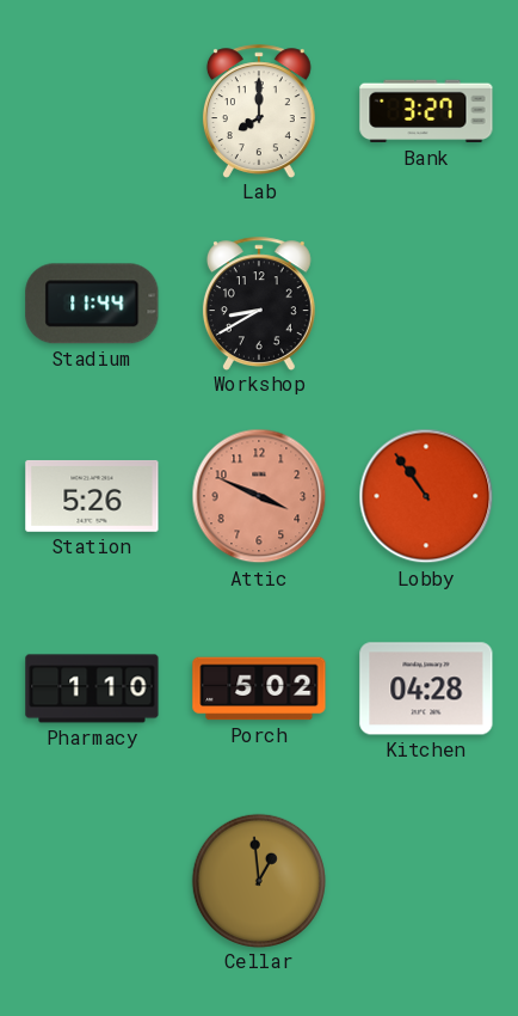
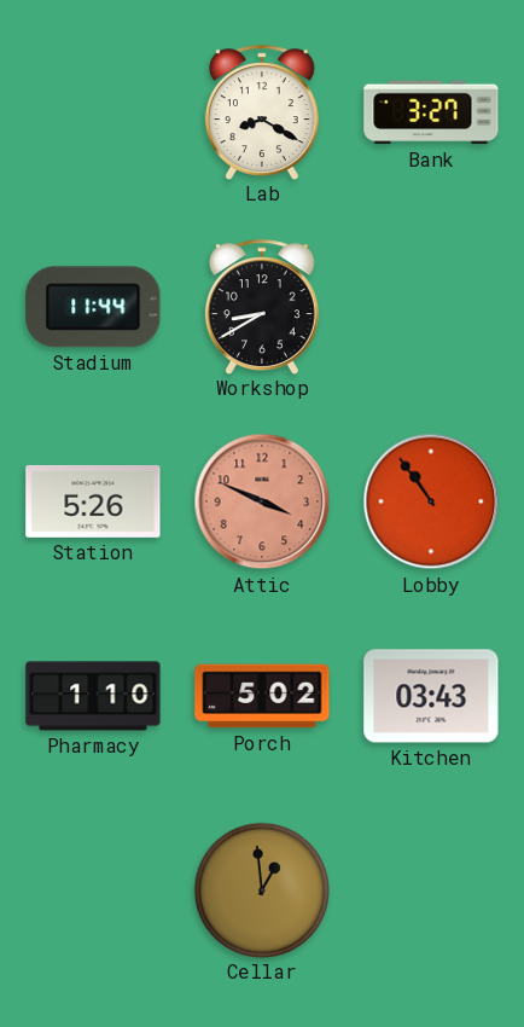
Lab: 8:00 -> 8:20
Kitchen: 04:28 -> 03:43
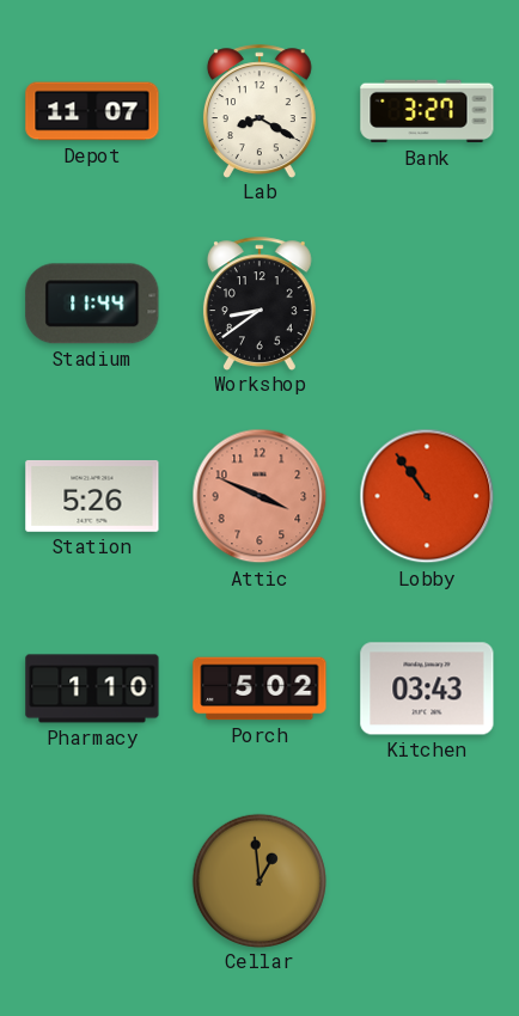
Depot: none -> 11:07
Workshop: 8:40 -> 8:39
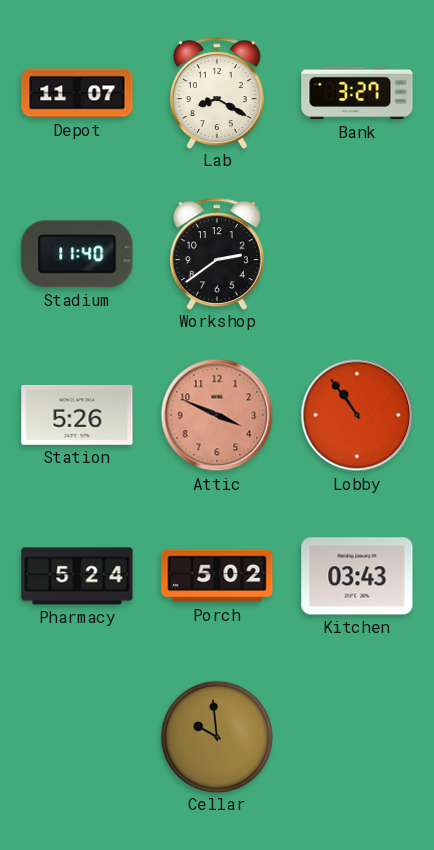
Stadium: 11:44 -> 11:40
Workshop: 8:39 -> 2:39
Pharmacy: 1:10 -> 5:24
Cellar: 12:59 -> 9:59
